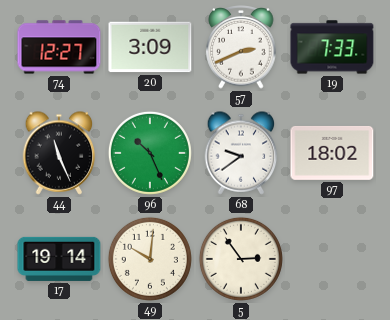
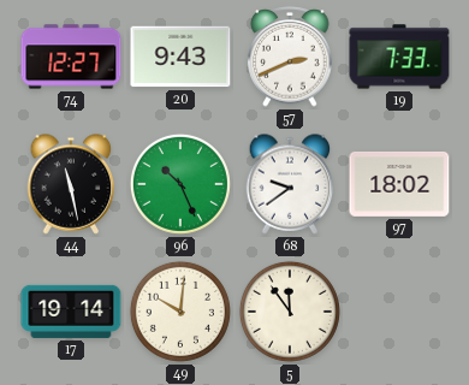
20: 3:09 -> 9:43
44: 11:26 -> 11:28
5: 2:54 -> 11:54
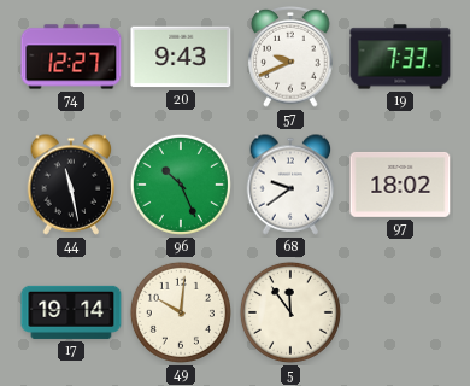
57: 2:41 -> 9:41
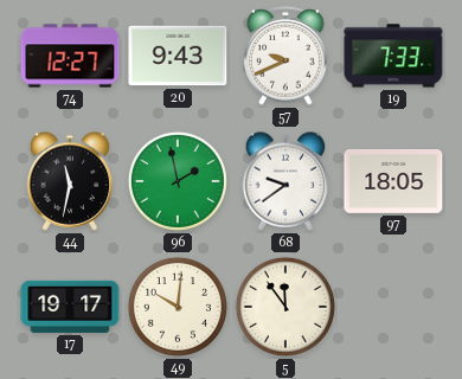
44: 11:28 -> 11:32
96: 10:26 -> 1:58
97: 18:02 -> 18:05
17: 19:14 -> 19:17
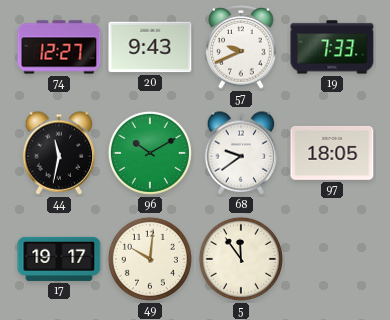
96: 1:58 -> 10:10
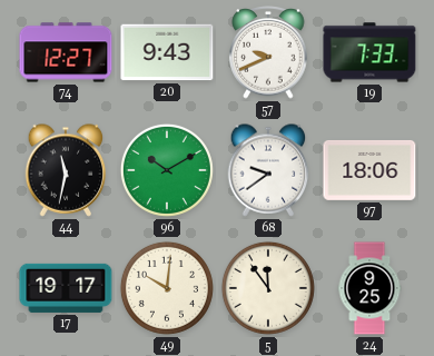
97: 18:05 -> 18:06
24: none -> 9:25
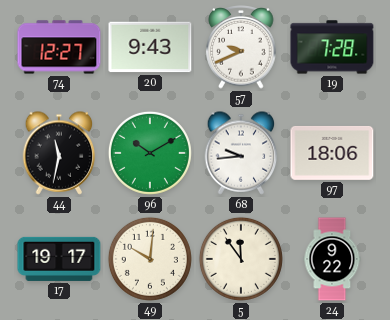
19: 7:33 -> 7:28
68: 9:39 -> 9:44
24: 9:25 -> 9:22
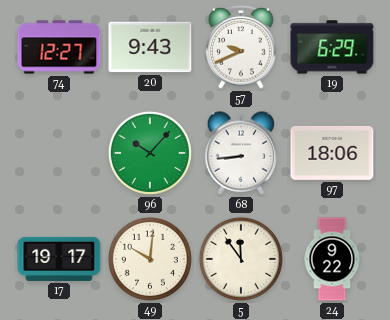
19: 7:28 -> 6:29
44: 11:32 -> none
96: 10:10 -> 10:07
68: 9:44 -> 8:44
